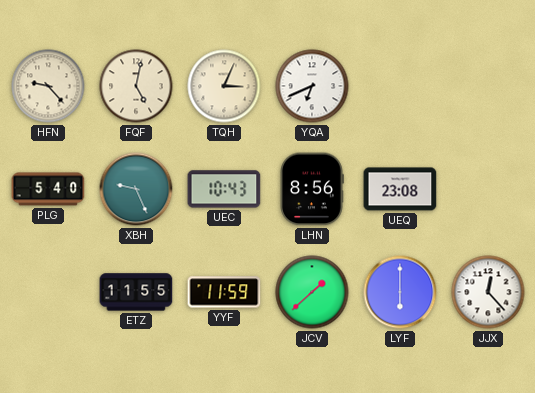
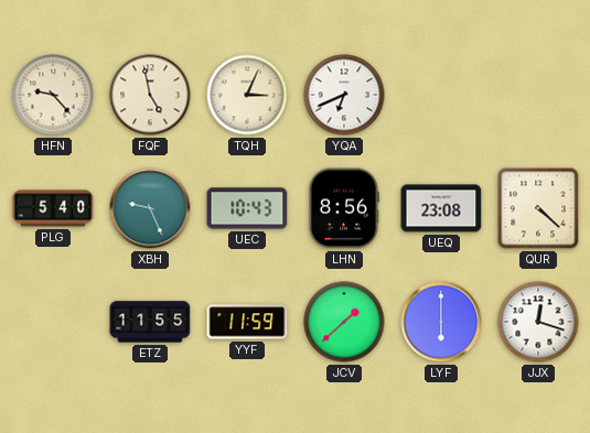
FQF: 5:02 -> 4:58
QUR: none -> 4:22
JJX: 12:23 -> 12:18
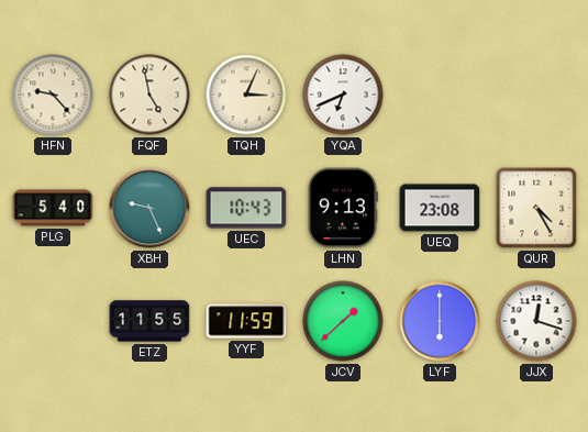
LHN: 8:56 -> 9:13
QUR: 4:22 -> 4:25
